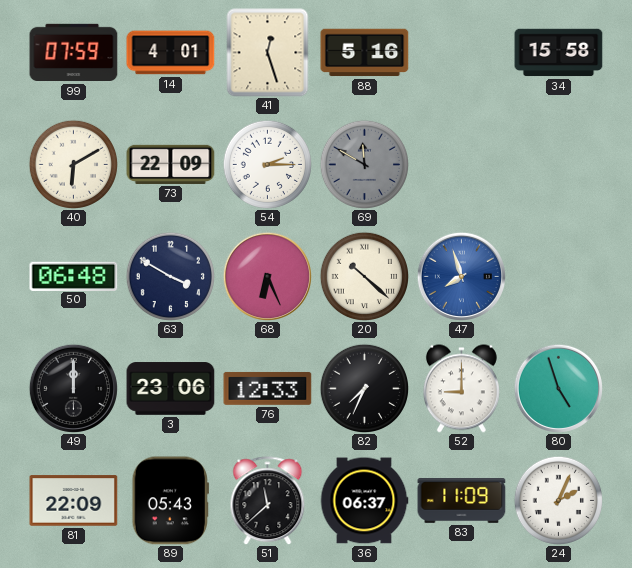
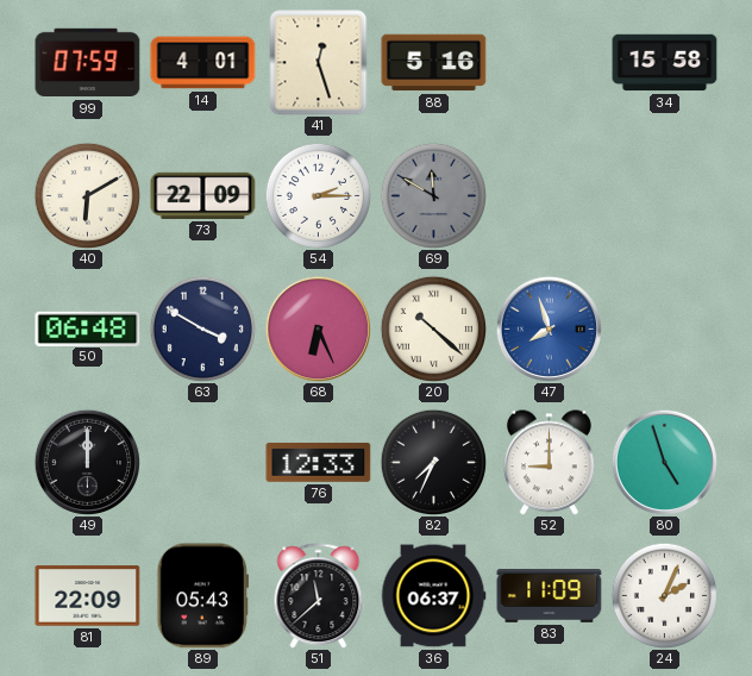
3: 23:06 -> none
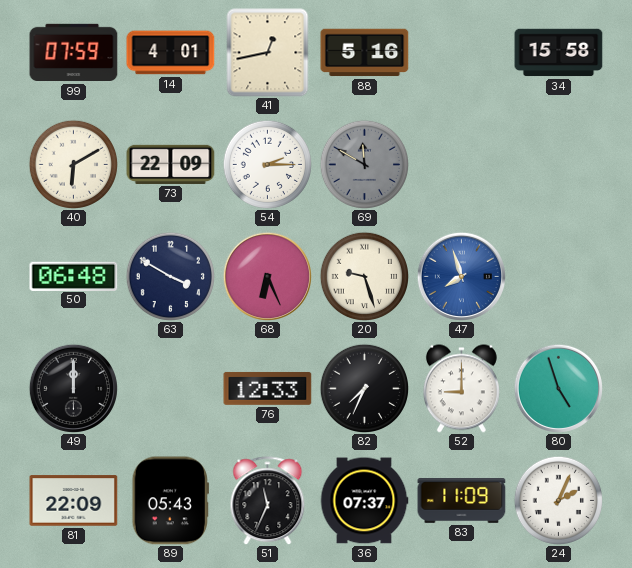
41: 12:27 -> 12:43
20: 10:22 -> 9:27
51: 11:38 -> 11:34
36: 06:37 -> 07:37
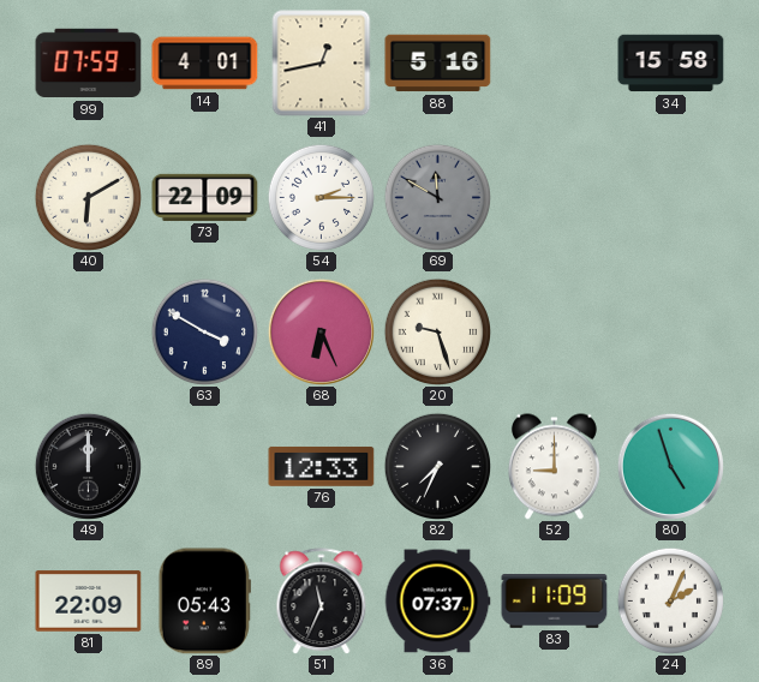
50: 06:48 -> none
47: 7:57 -> none
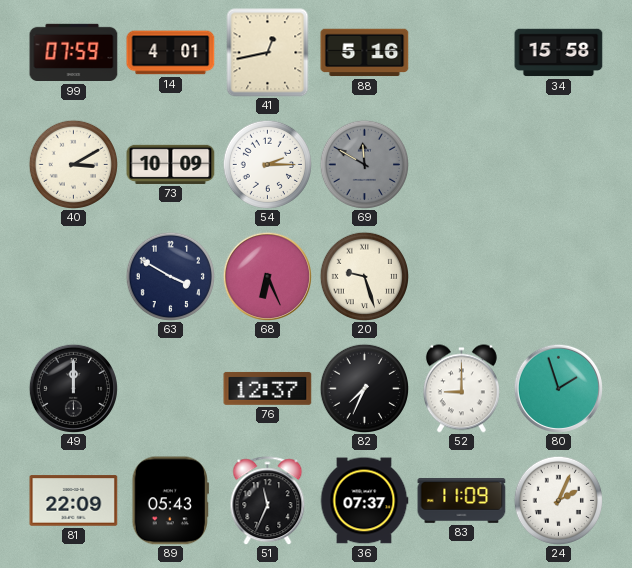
40: 6:10 -> 3:10
73: 22:09 -> 10:09
76: 12:33 -> 12:37
80: 4:57 -> 1:57
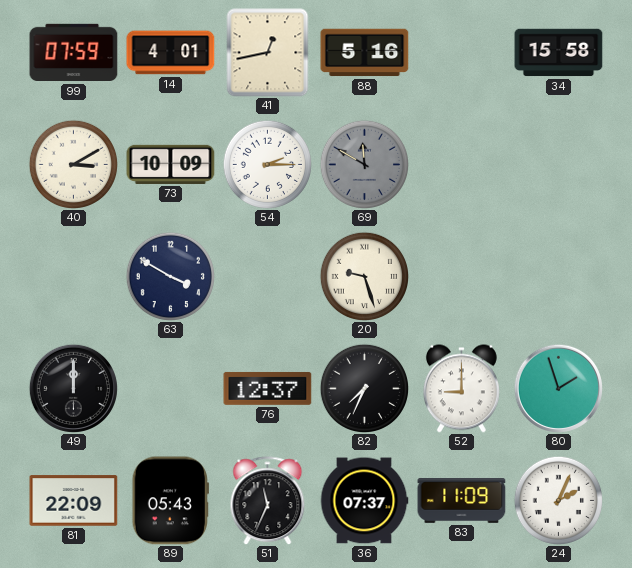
68: 6:26 -> none
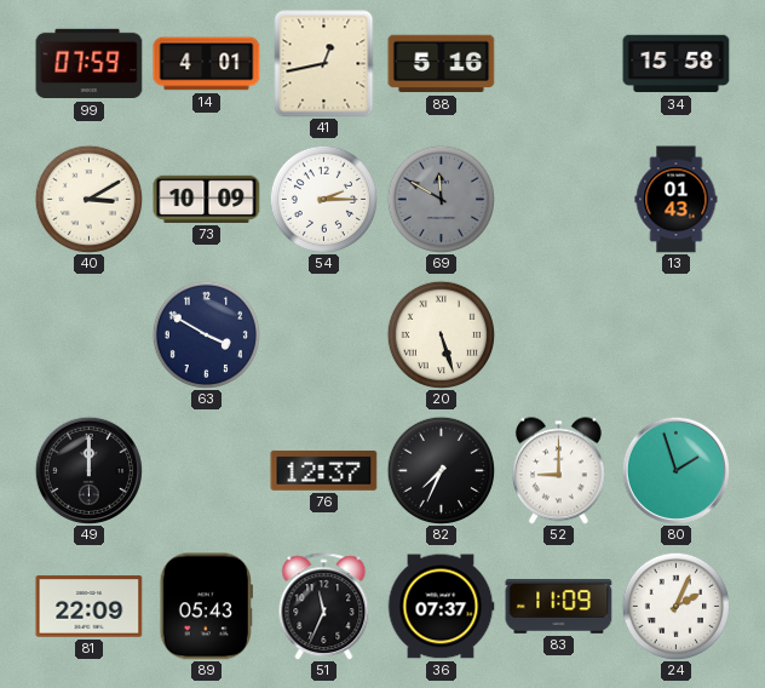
13: none -> 01:43
20: 9:27 -> 5:27
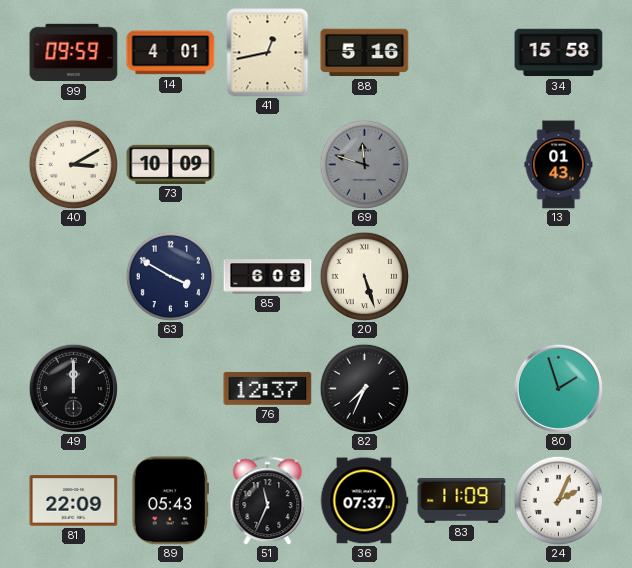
99: 07:59 -> 09:59
54: 2:15 -> none
69: 11:50 -> 11:48
85: none -> 6:08
52: 9:00 -> none
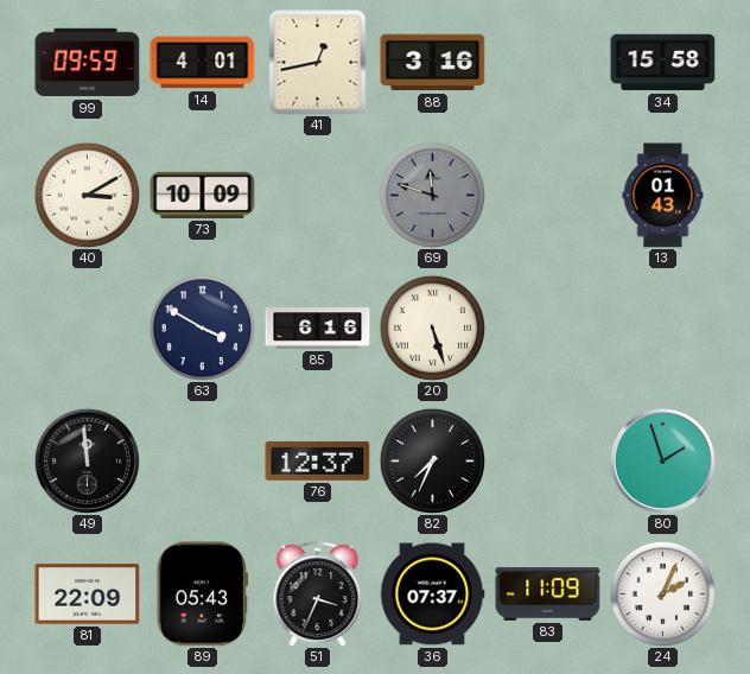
88: 5:16 -> 3:16
85: 6:08 -> 6:16
49: 12:00 -> 11:59
51: 11:34 -> 3:34
